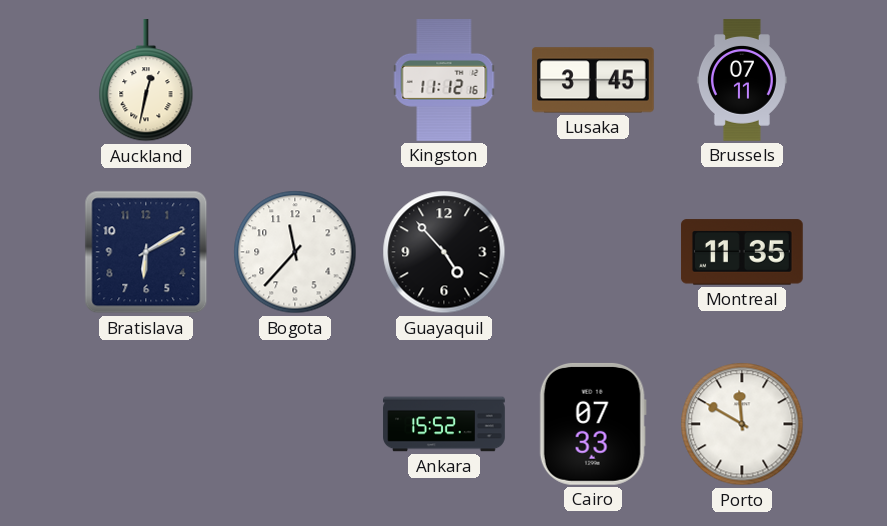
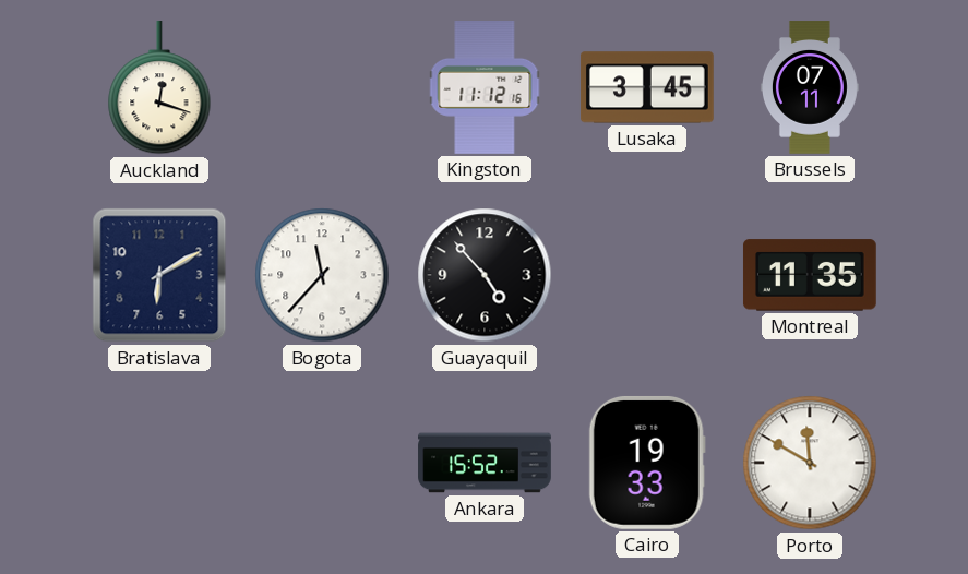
Auckland: 12:32 -> 12:18
Cairo: 07:33 -> 19:33
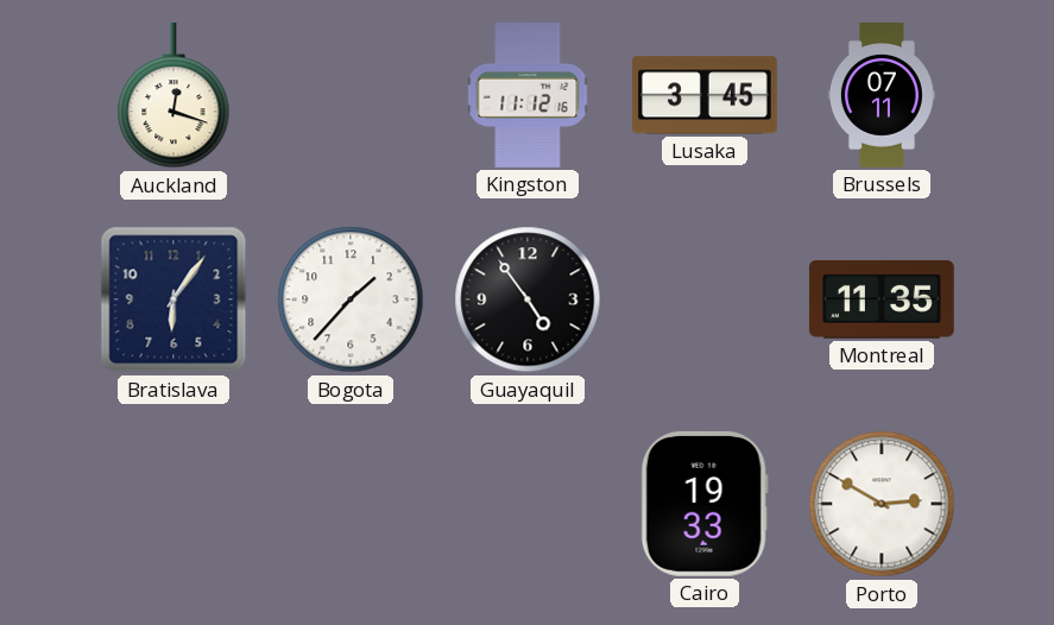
Bratislava: 6:10 -> 6:06
Bogota: 11:37 -> 1:37
Guayaquil: 4:53 -> 4:54
Ankara: 15:52 -> none
Porto: 11:50 -> 2:50
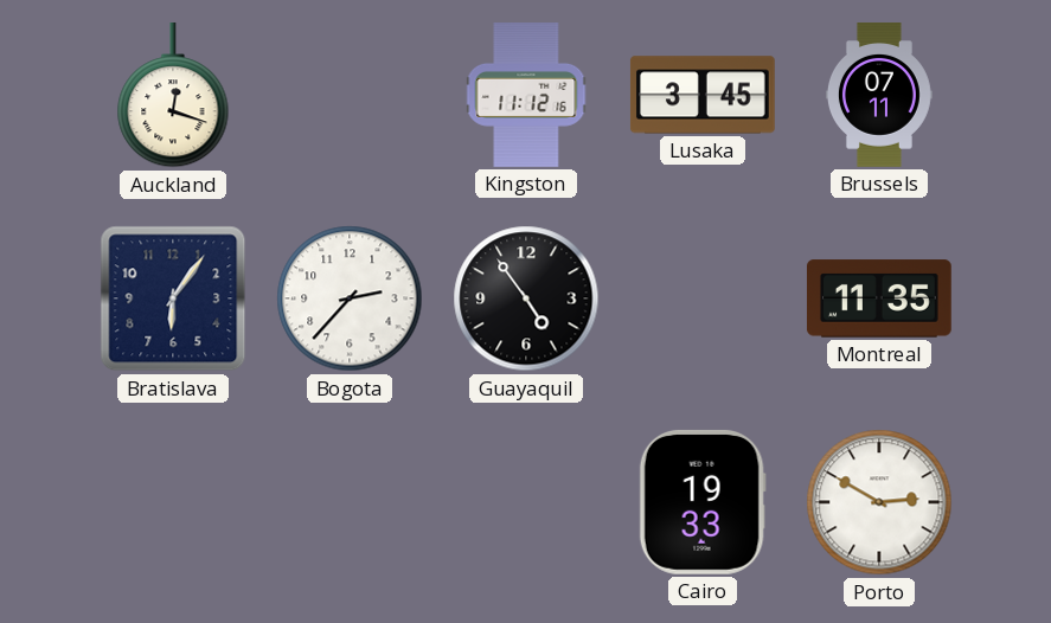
Bogota: 1:37 -> 2:37
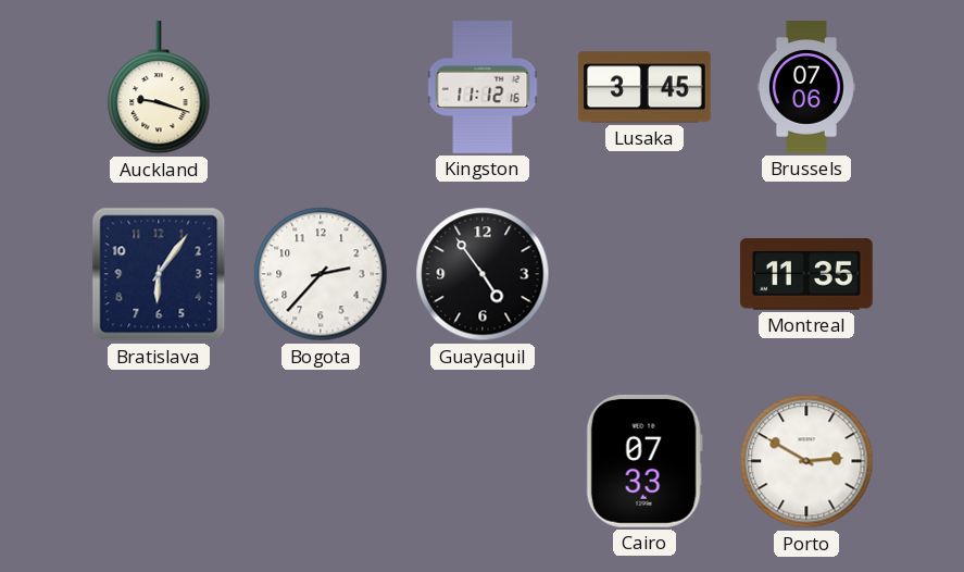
Auckland: 12:18 -> 9:18
Brussels: 07:11 -> 07:06
Cairo: 19:33 -> 07:33
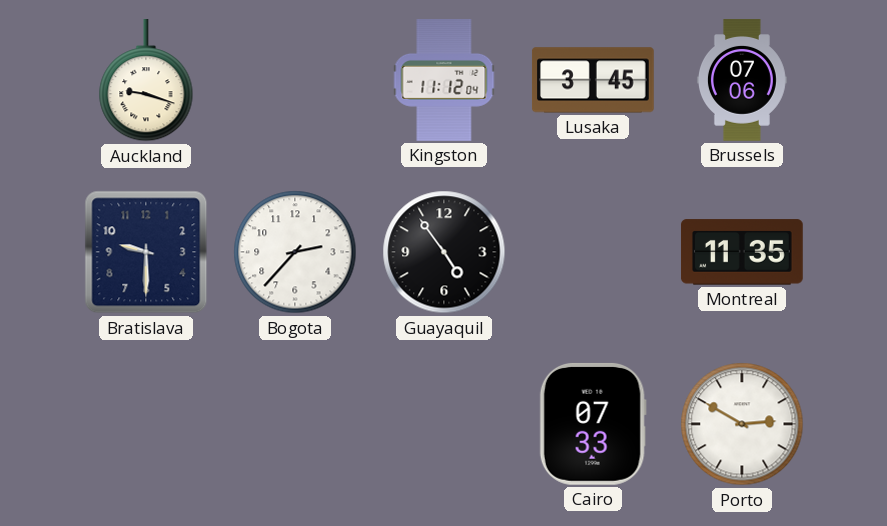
Kingston: 11:12:16 -> 11:12:04
Bratislava: 6:06 -> 9:30
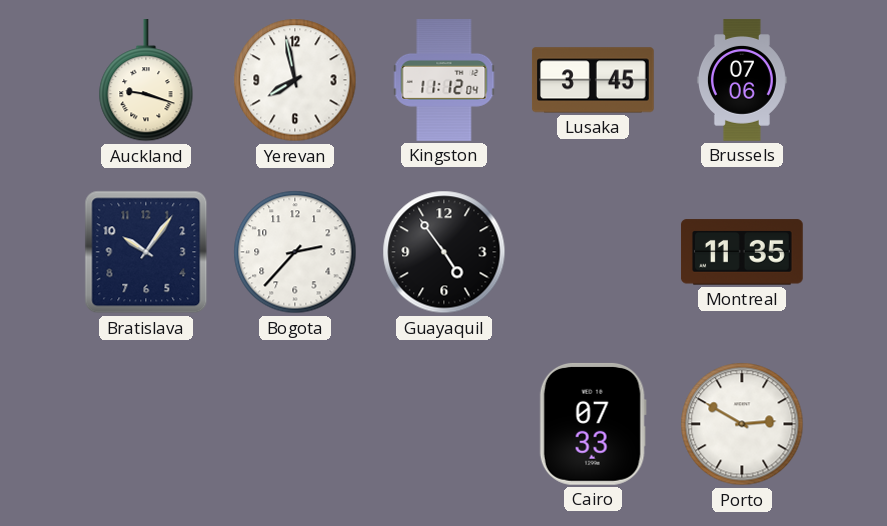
Yerevan: none -> 7:58
Bratislava: 9:30 -> 10:06
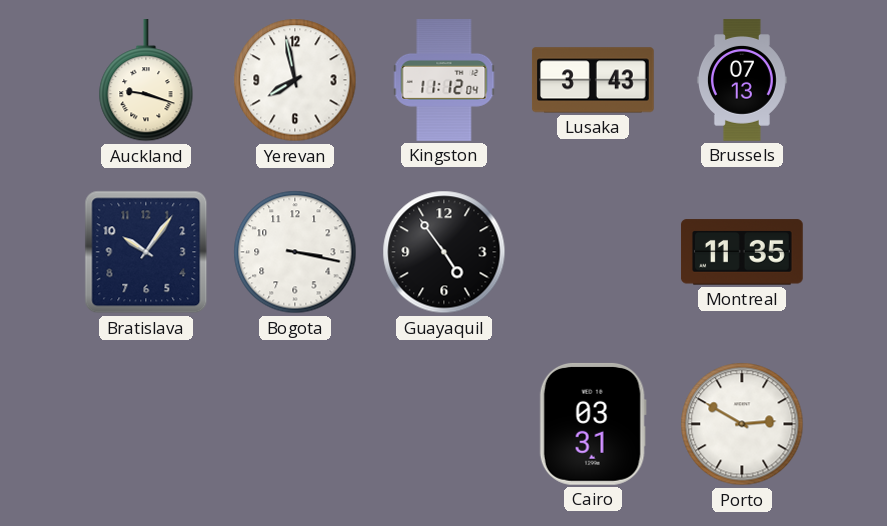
Lusaka: 3:45 -> 3:43
Brussels: 07:06 -> 07:13
Bogota: 2:37 -> 3:17
Cairo: 07:33 -> 03:31
